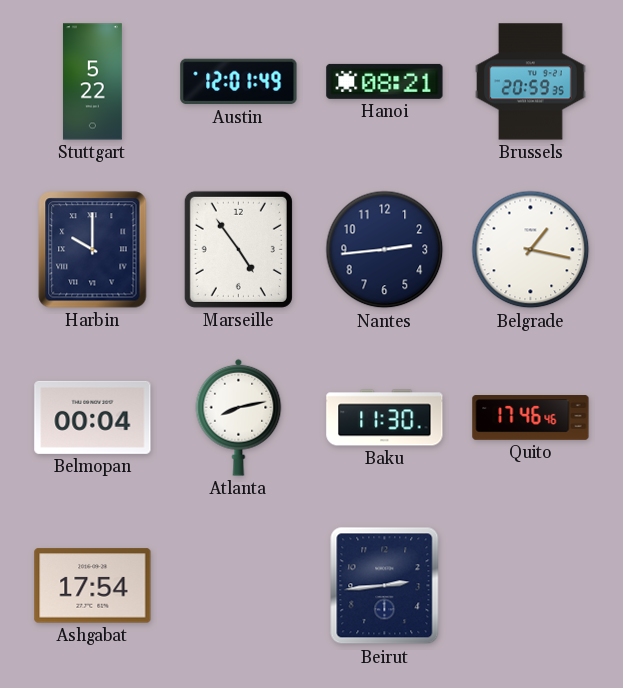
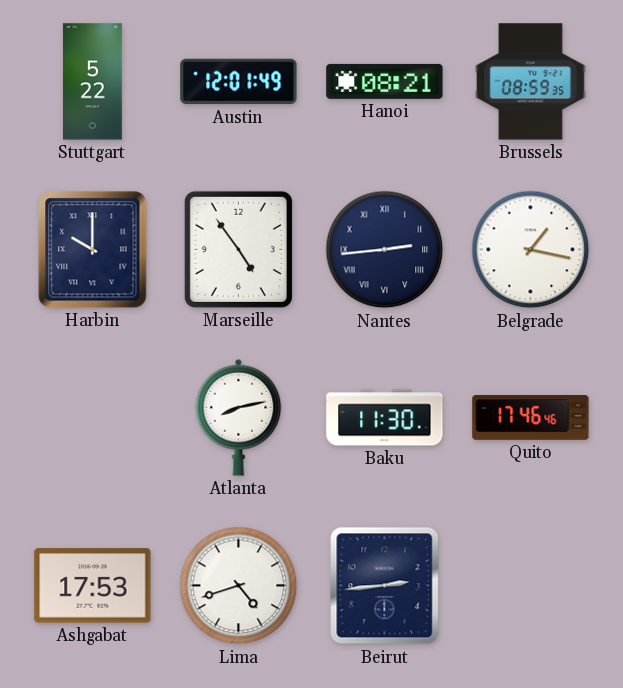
Brussels: 20:59 -> 08:59
Nantes numerals: Arabic -> Roman
Belmopan: 00:04 -> none
Ashgabat: 17:54 -> 17:53
Lima: none -> 4:42
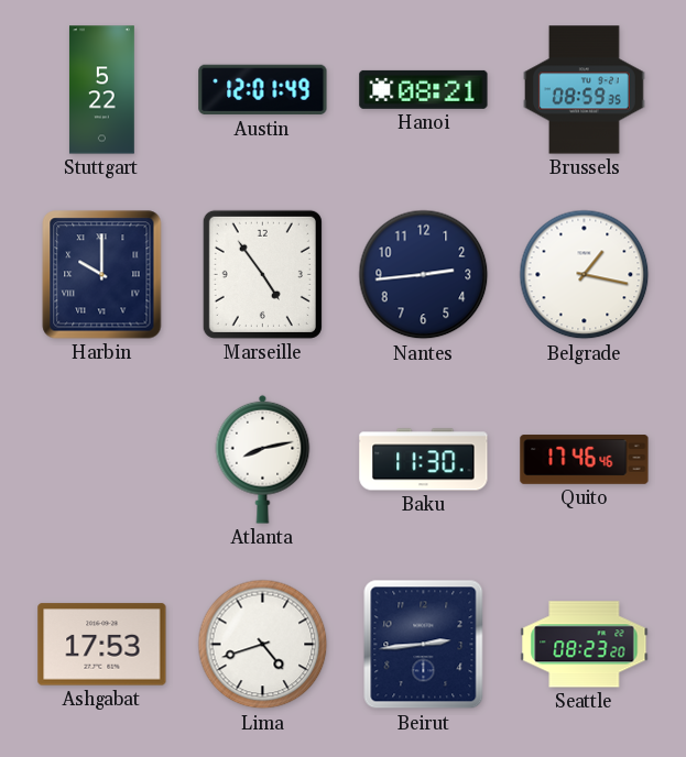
Nantes numerals: Roman -> Arabic
Seattle: none -> 08:23
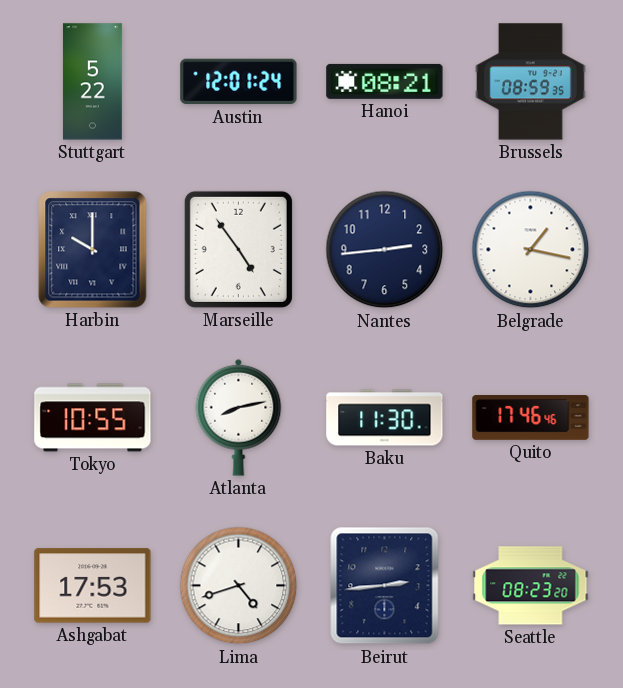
Austin: 12:01:49 -> 12:01:24
Tokyo: none -> 10:55
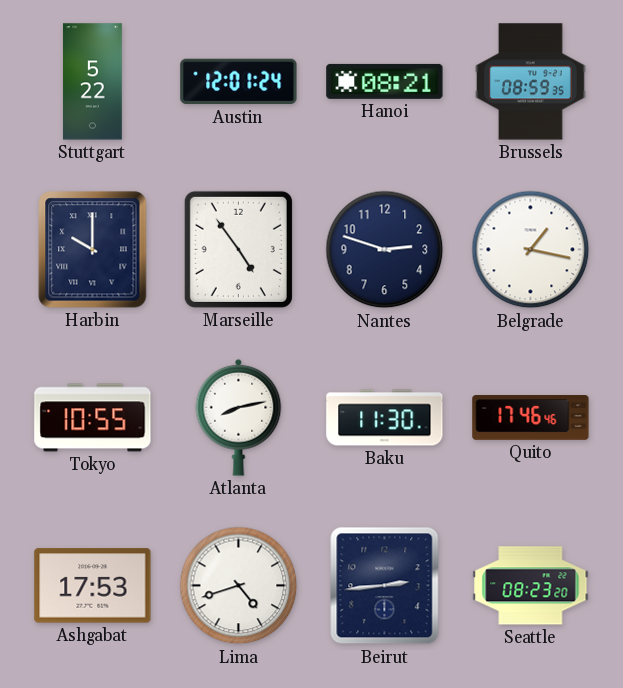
Nantes: 2:44 -> 2:48
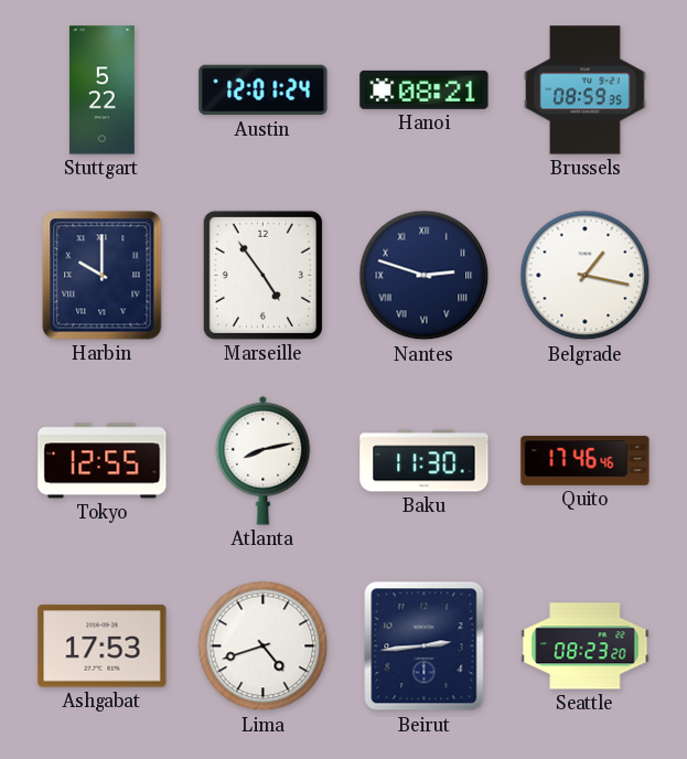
Nantes numerals: Arabic -> Roman
Tokyo: 10:55 -> 12:55
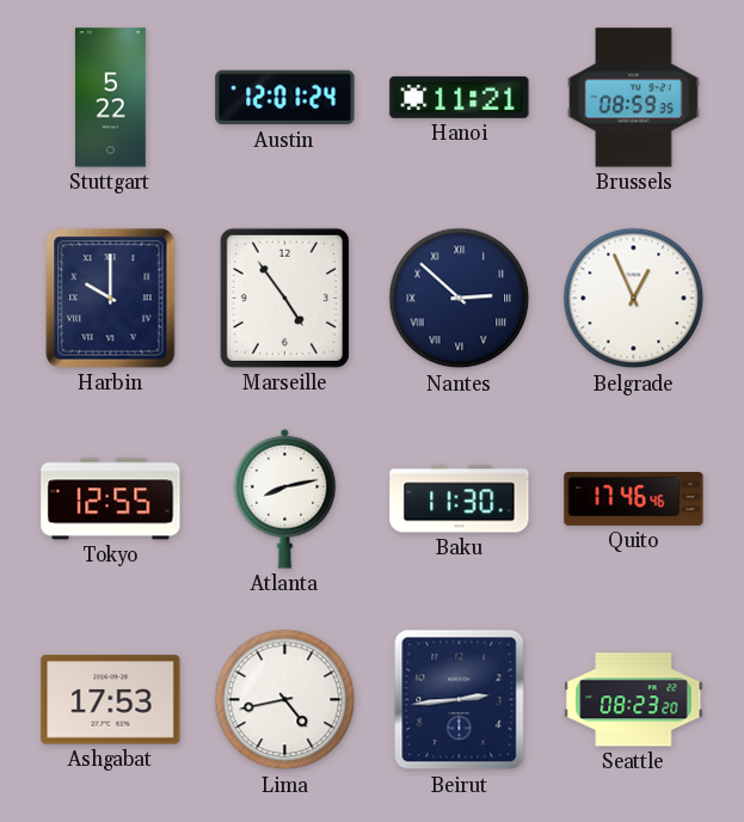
Hanoi: 08:21 -> 11:21
Nantes: 2:48 -> 2:52
Belgrade: 1:17 -> 12:56
Lima: 4:42 -> 4:43
